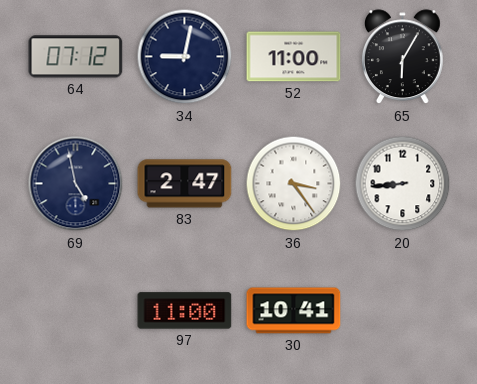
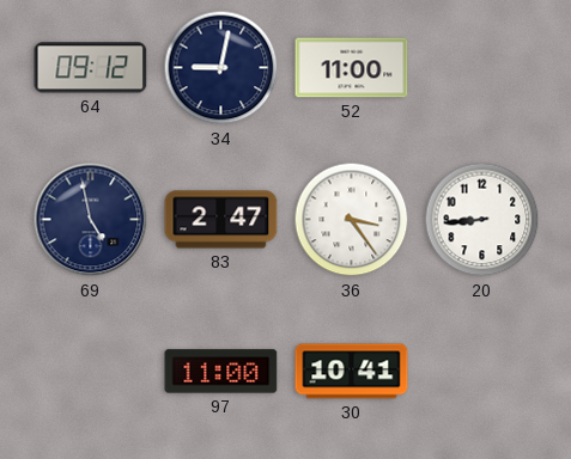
64: 07:12 -> 09:12
65: 6:05 -> none
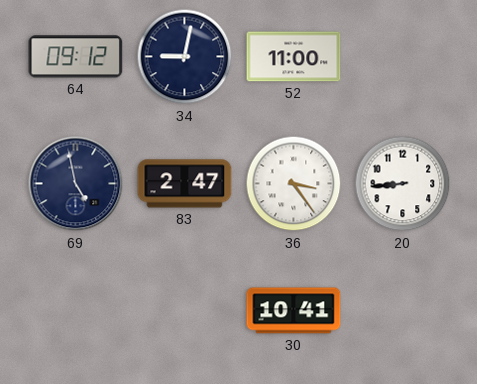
97: 11:00 -> none
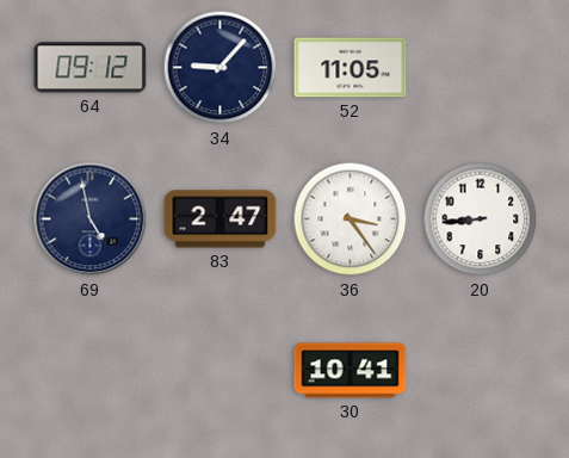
34: 9:02 -> 9:07
52: 11:00 -> 11:05
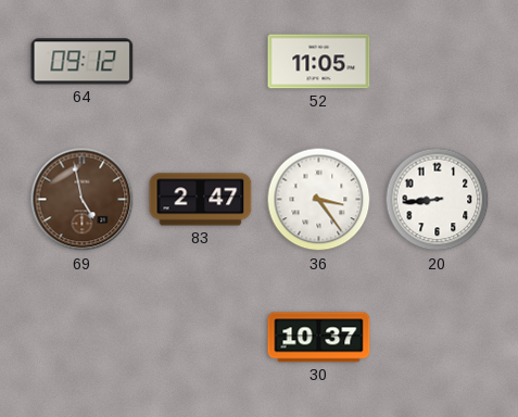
34: 9:07 -> none
69 dial: navy -> brown
30: 10:41 -> 10:37
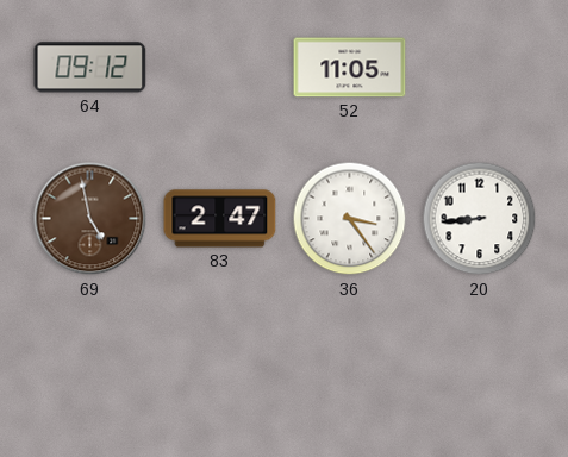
30: 10:37 -> none
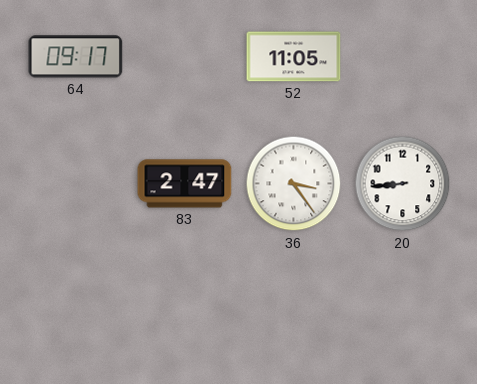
64: 09:12 -> 09:17
69: 4:58 -> none
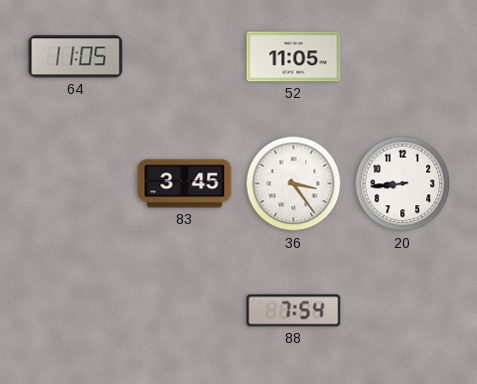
64: 09:17 -> 11:05
83: 2:47 -> 3:45
88: none -> 7:54
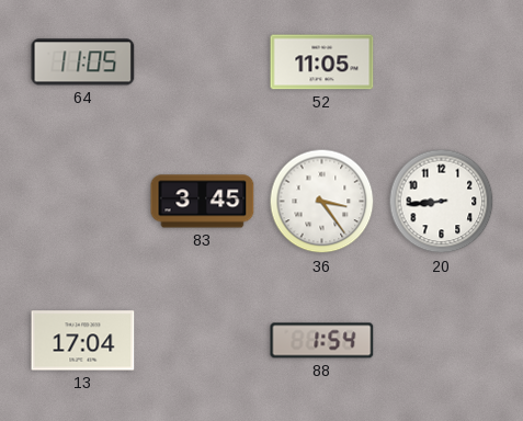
13: none -> 17:04
88: 7:54 -> 1:54
